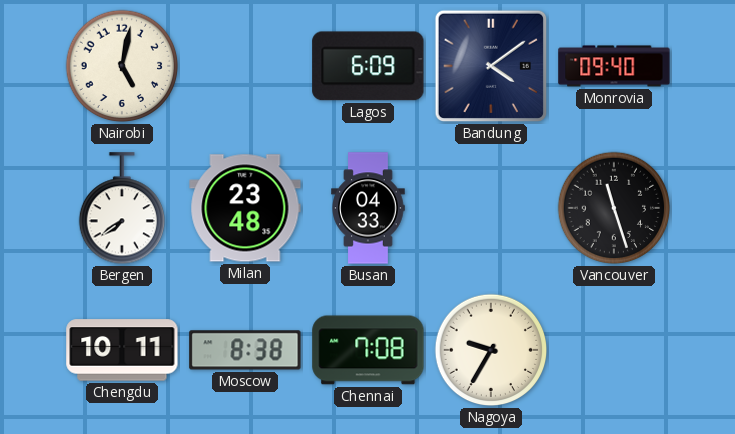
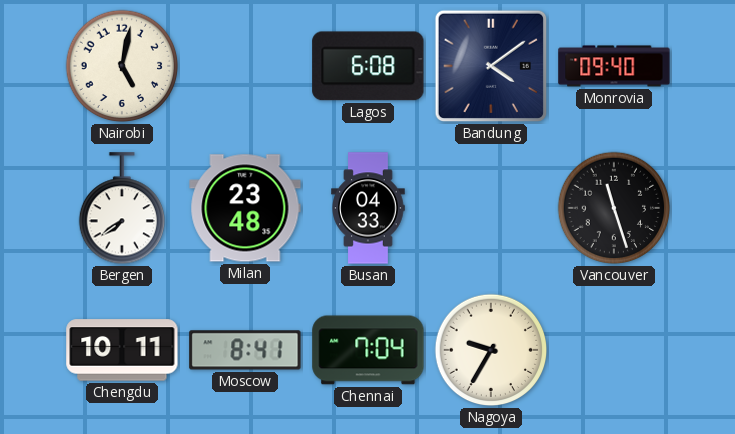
Lagos: 6:09 -> 6:08
Moscow: 8:38 -> 8:41
Chennai: 7:08 -> 7:04
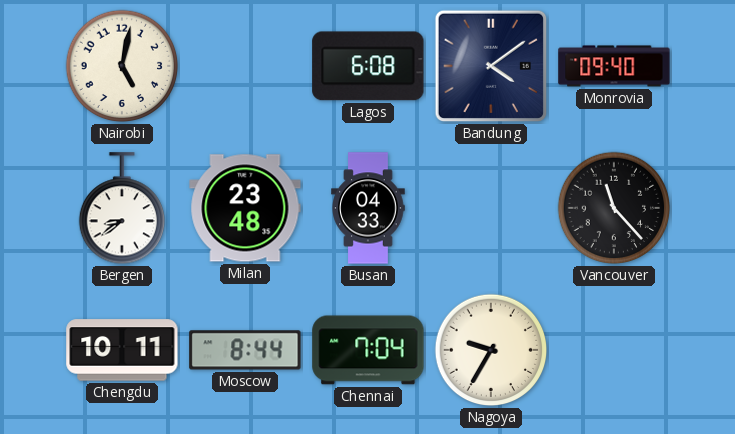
Bergen: 7:39 -> 8:39
Vancouver: 11:27 -> 11:23
Moscow: 8:41 -> 8:44
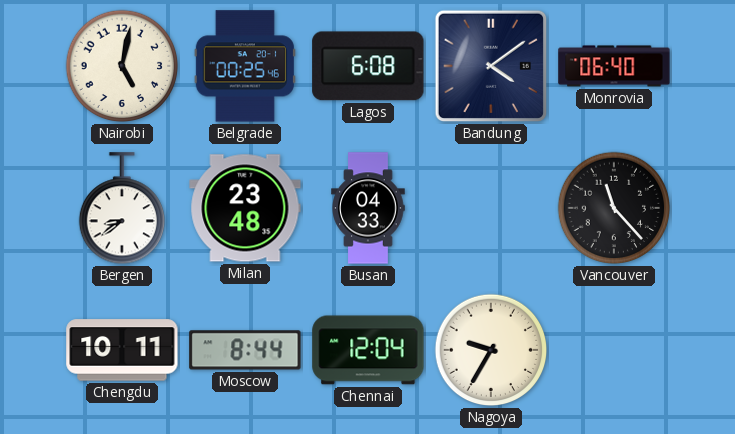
Belgrade: none -> 00:25
Monrovia: 09:40 -> 06:40
Chennai: 7:04 -> 12:04
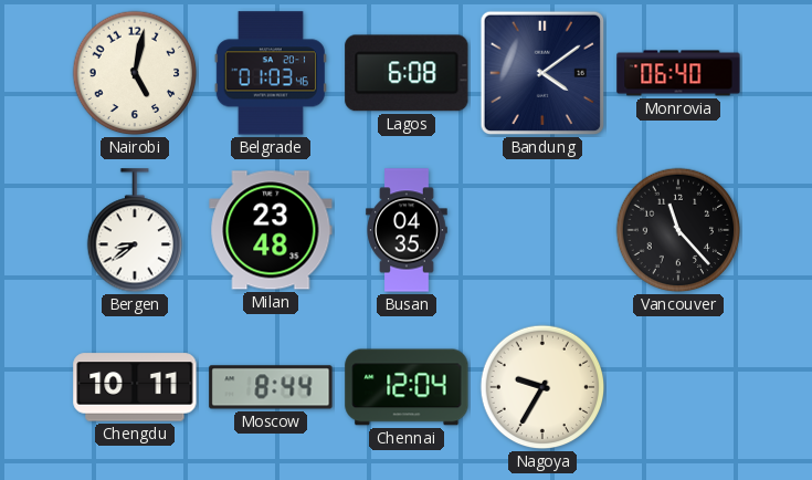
Belgrade: 00:25 -> 01:03
Busan: 04:33 -> 04:35
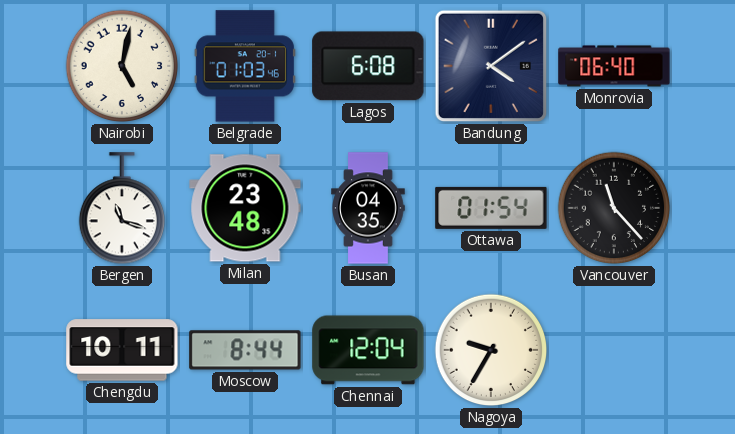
Bergen: 8:39 -> 11:18
Ottawa: none -> 01:54
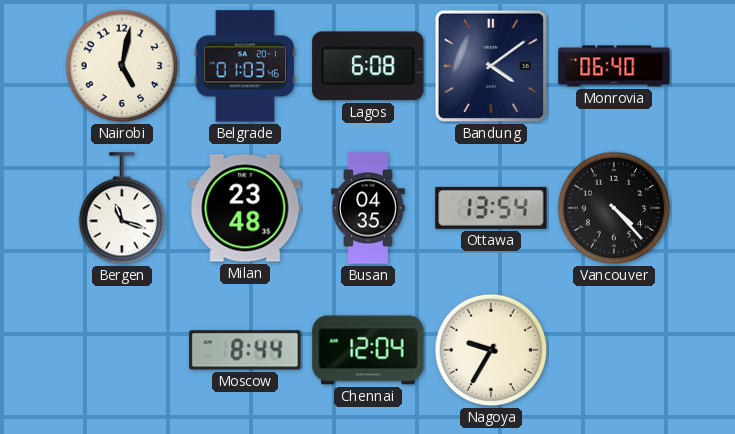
Ottawa: 01:54 -> 13:54
Vancouver: 11:23 -> 4:23
Chengdu: 10:11 -> none
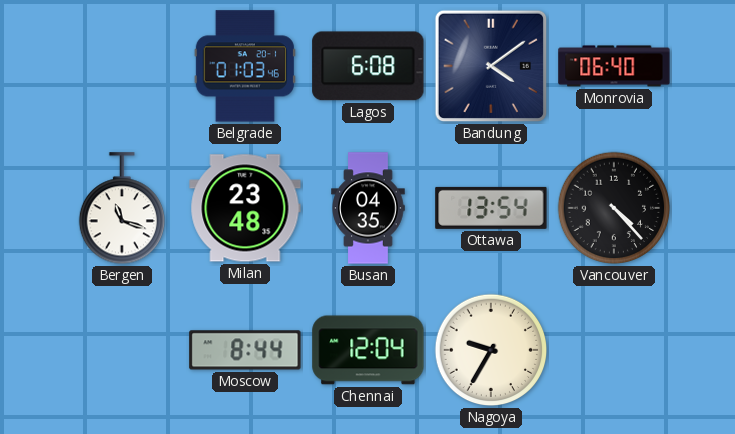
Nairobi: 5:02 -> none
